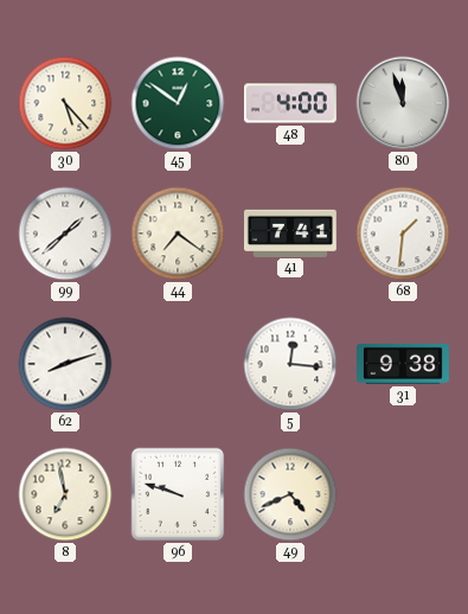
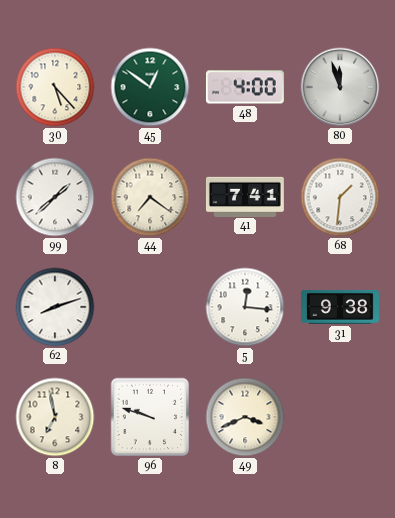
49: 4:41 -> 3:41
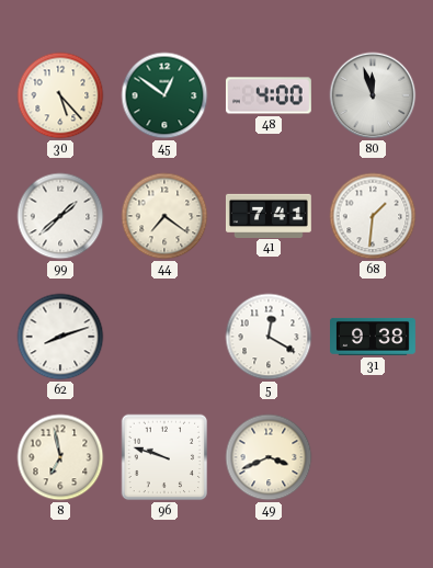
5: 12:16 -> 12:20
